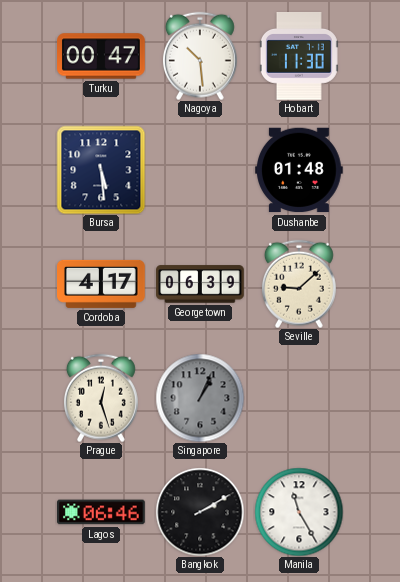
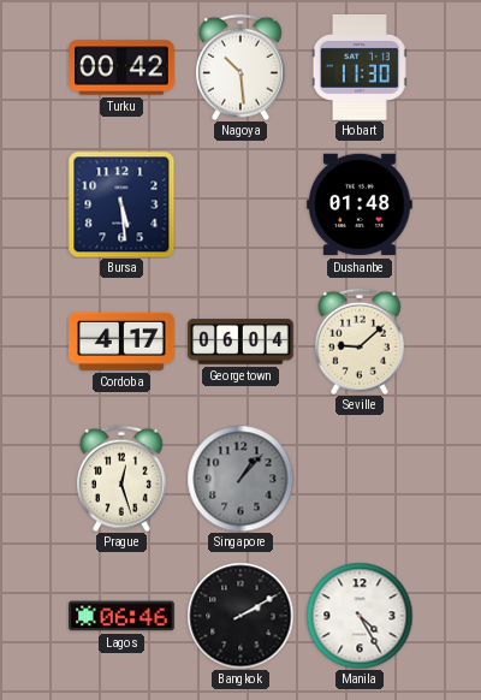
Turku: 00:47 -> 00:42
Georgetown: 06:39 -> 06:04
Singapore: 1:04 -> 1:07
Manila: 11:25 -> 4:25
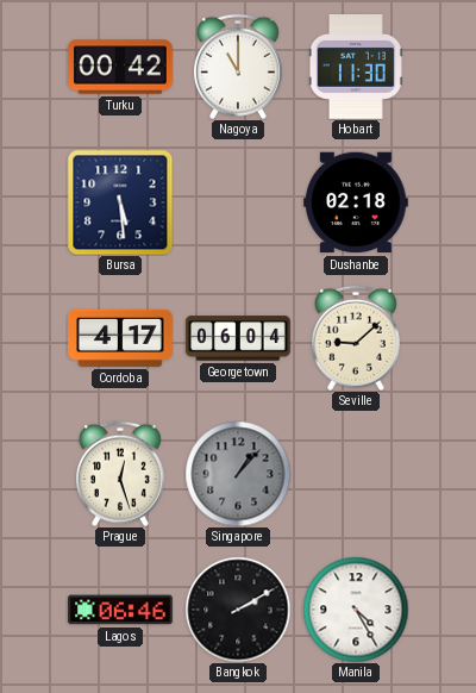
Nagoya: 10:29 -> 11:00
Dushanbe: 01:48 -> 02:18
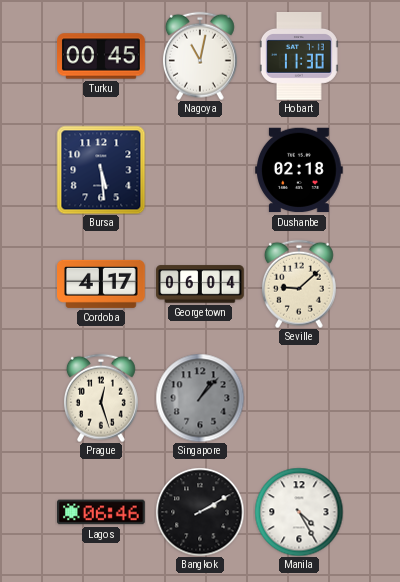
Turku: 00:42 -> 00:45
Nagoya: 11:00 -> 11:02
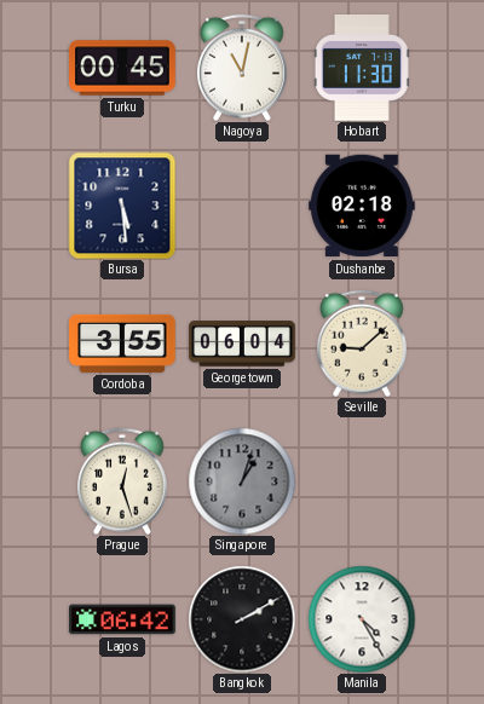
Cordoba: 4:17 -> 3:55
Singapore: 1:07 -> 1:03
Lagos: 06:46 -> 06:42
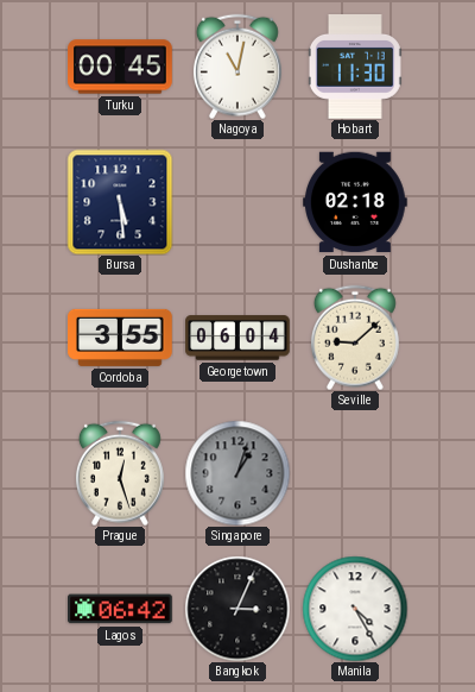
Bangkok: 2:10 -> 3:04
